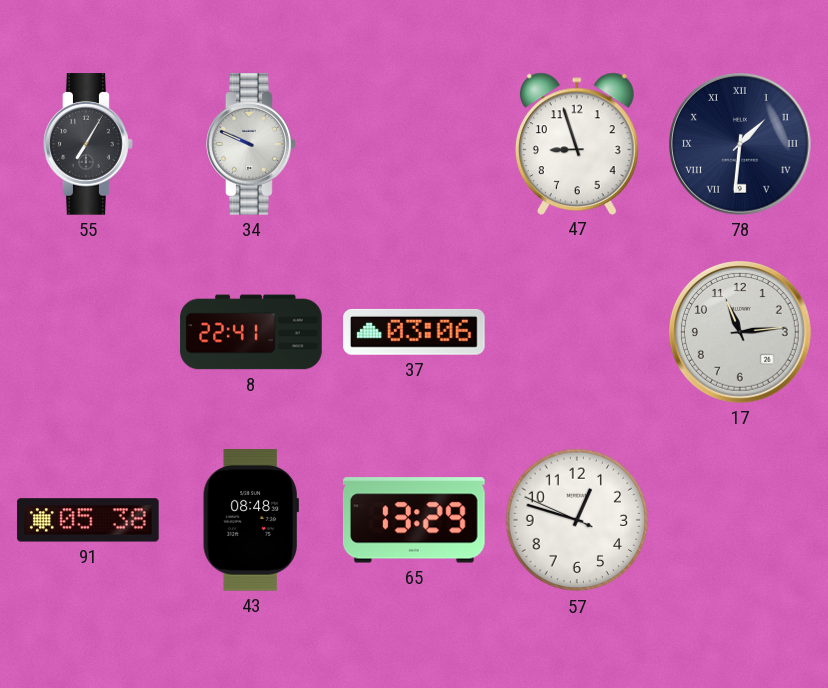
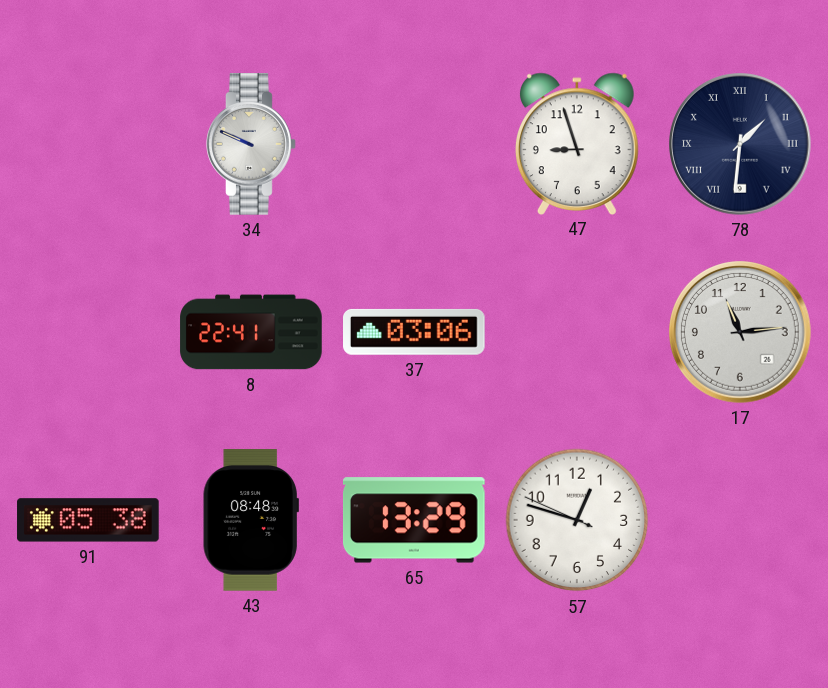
55: 7:05 -> none
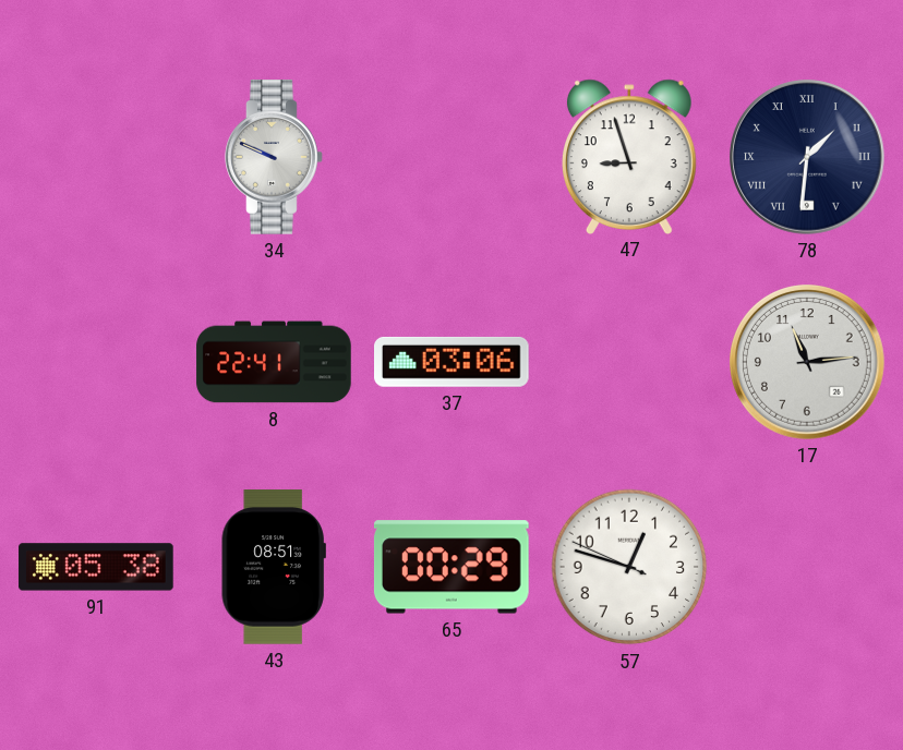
43: 08:48 -> 08:51
65: 13:29 -> 00:29
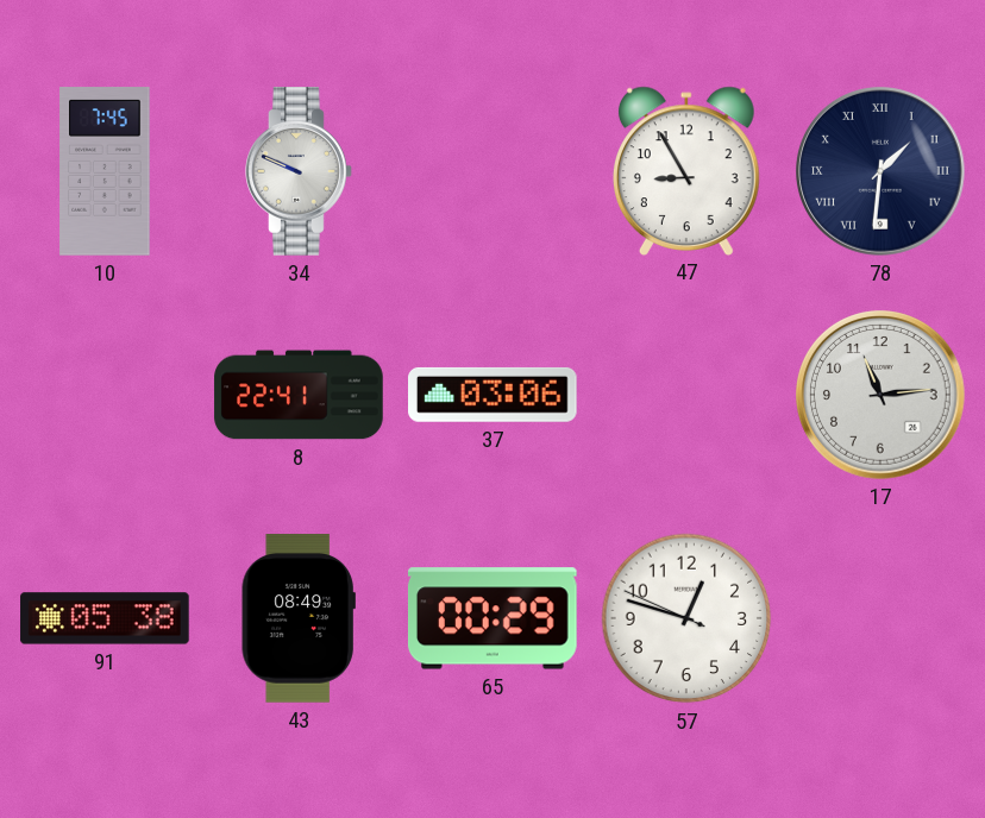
10: none -> 7:45
47: 8:57 -> 8:55
43: 08:51 -> 08:49
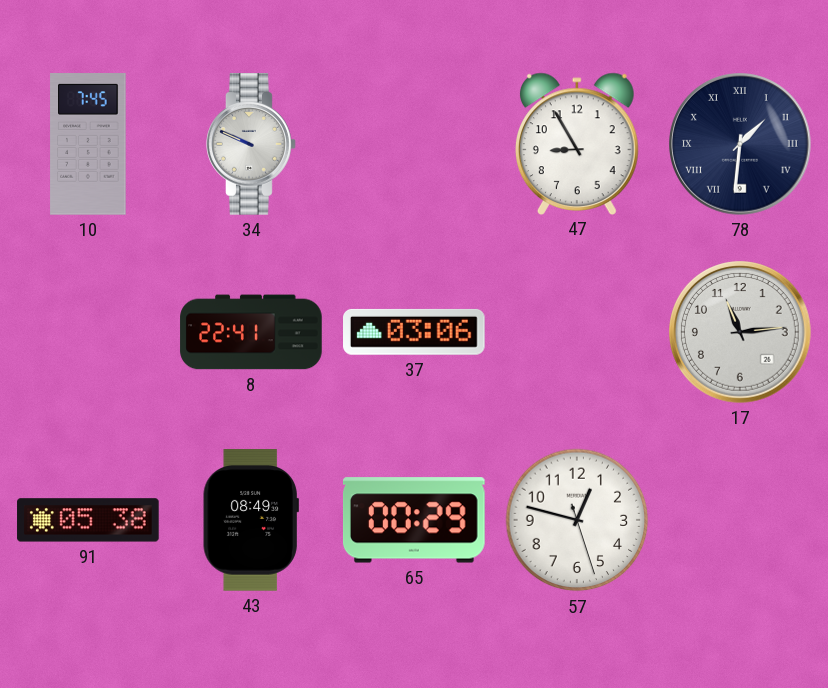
57: 12:47:49 -> 12:47:27
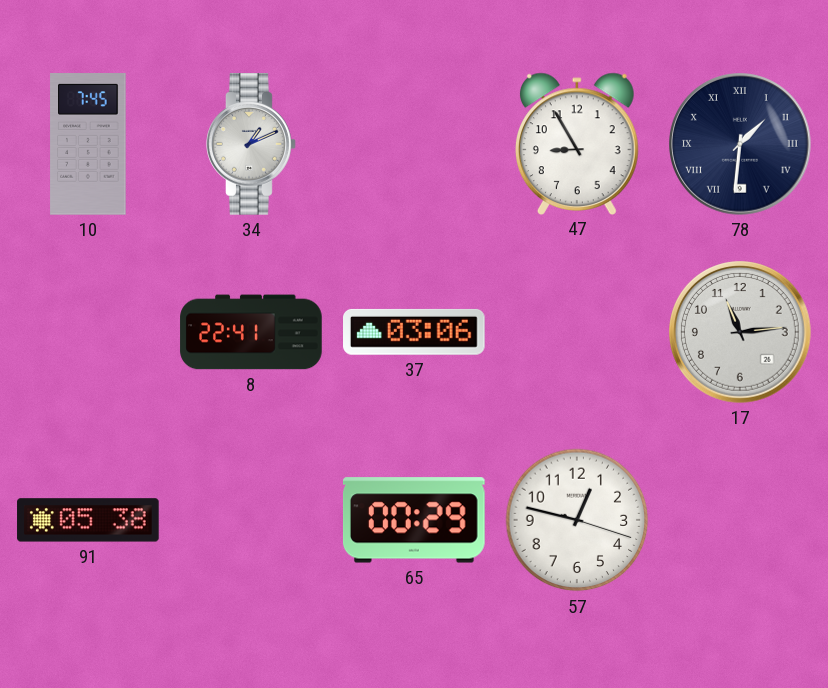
34: 9:49 -> 1:11
43: 08:49 -> none
57: 12:47:27 -> 12:47:18
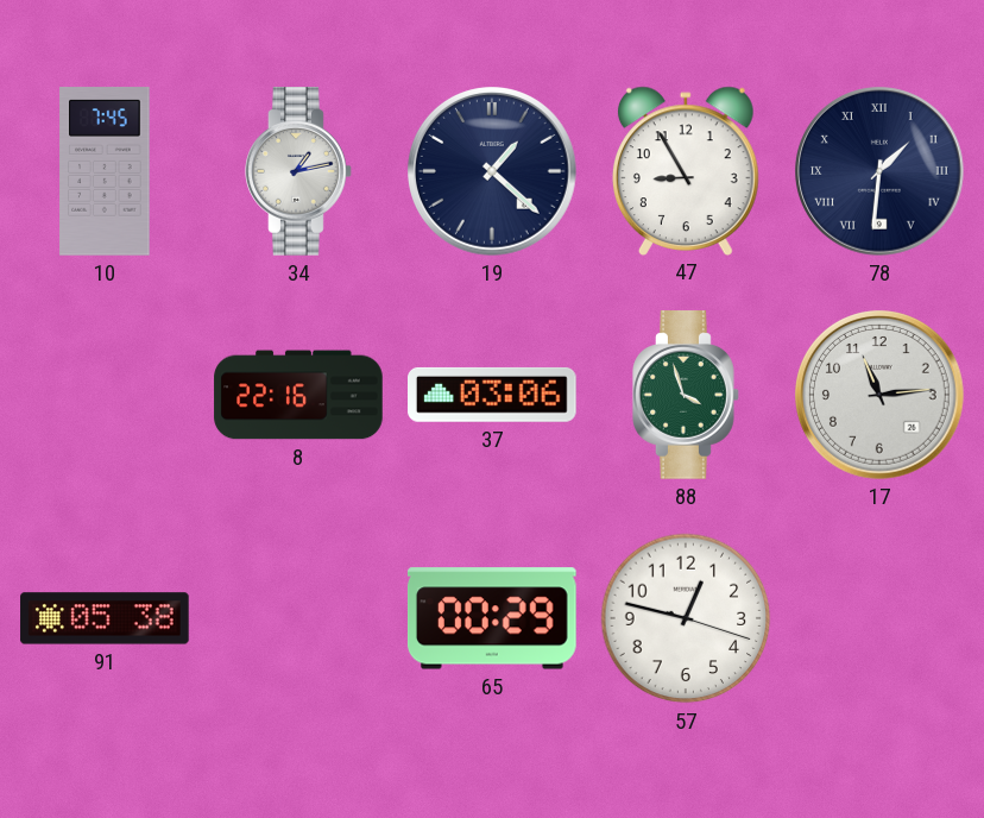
34: 1:11 -> 1:13
19: none -> 1:22
8: 22:41 -> 22:16
88: none -> 3:57
